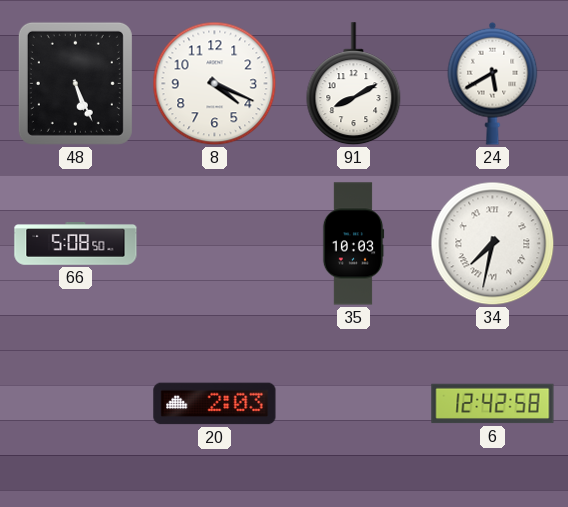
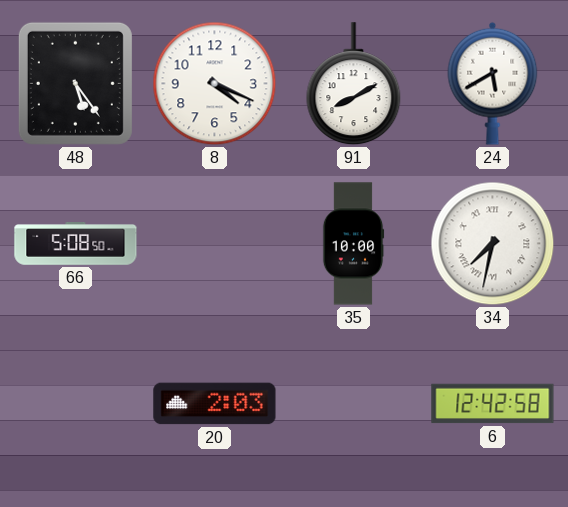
48: 5:26 -> 5:24
35: 10:03 -> 10:00
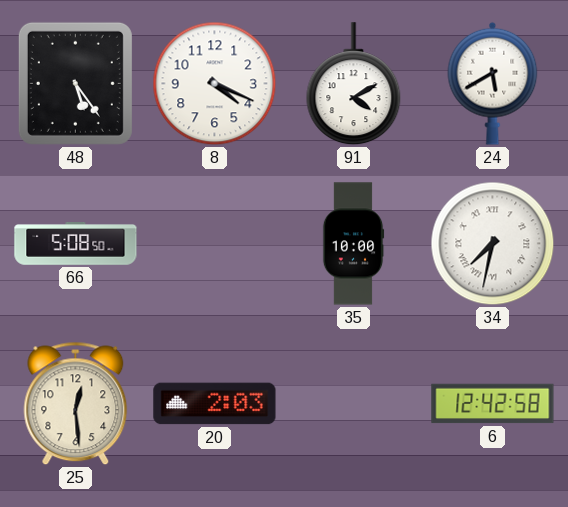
91: 8:10 -> 4:10
25: none -> 12:29
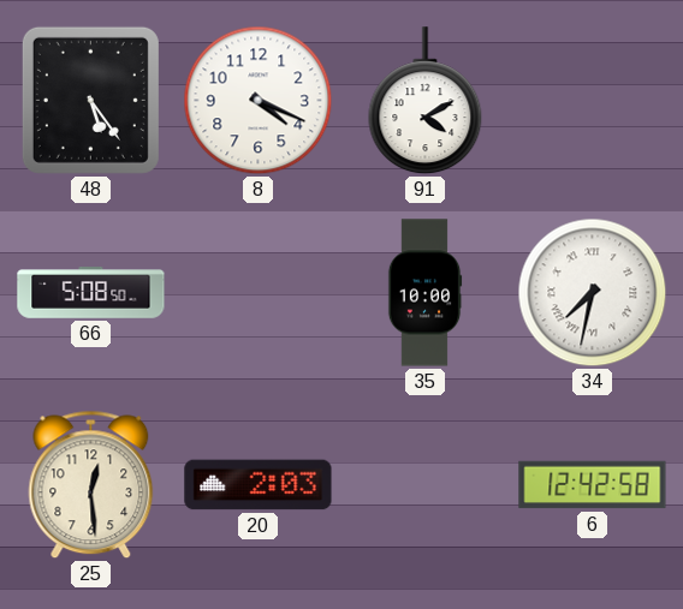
24: 5:40 -> none
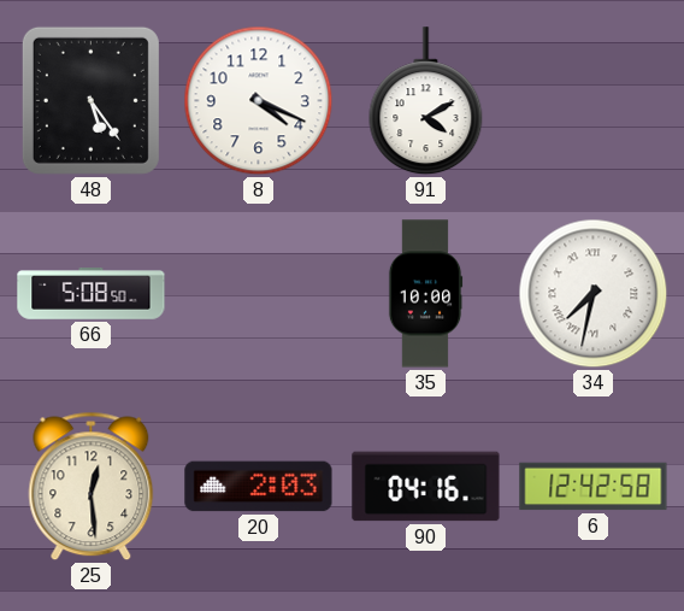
90: none -> 04:16
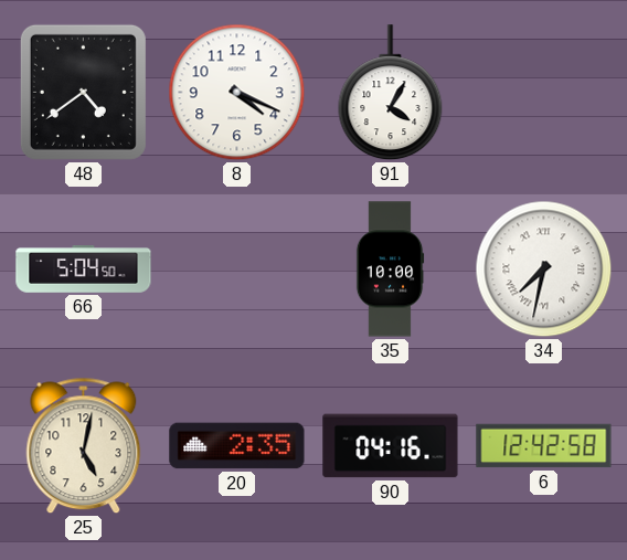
48: 5:24 -> 4:39
91: 4:10 -> 4:05
66: 5:08 -> 5:04
25: 12:29 -> 5:02
20: 2:03 -> 2:35
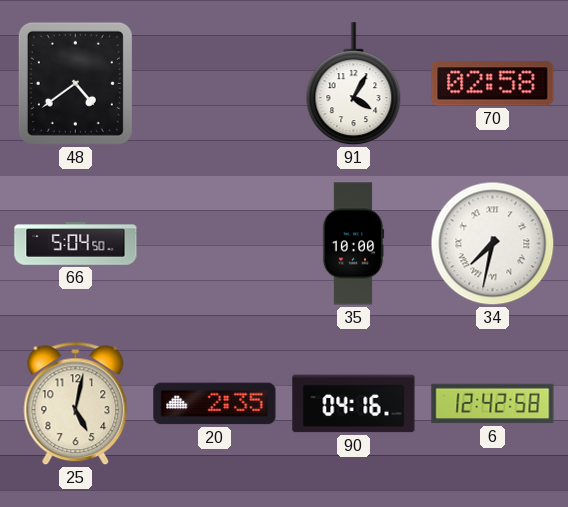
8: 4:19 -> none
70: none -> 02:58
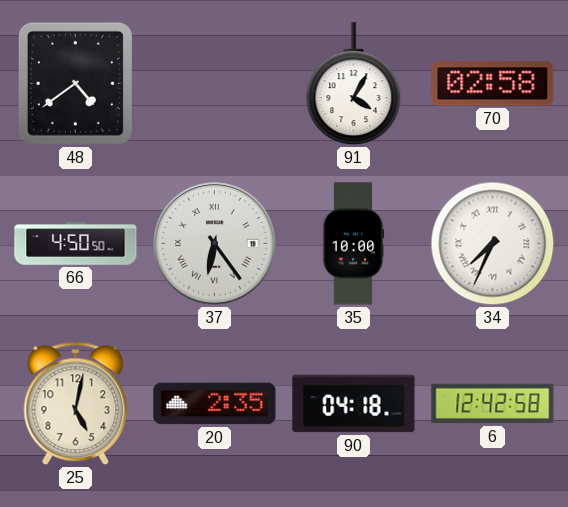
66: 5:04 -> 4:50
37: none -> 6:24
34: 7:32 -> 7:34
90: 04:16 -> 04:18
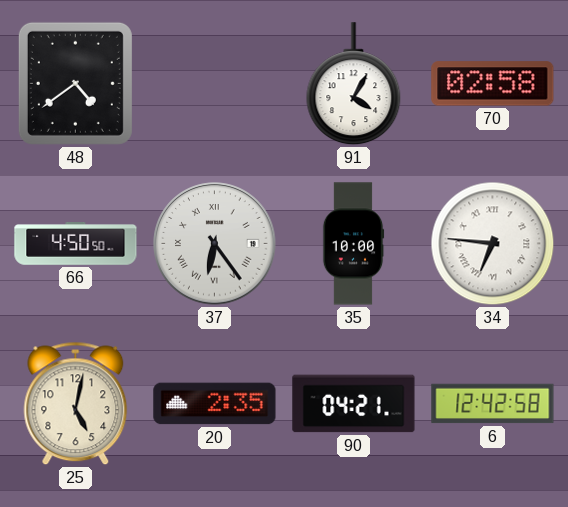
34: 7:34 -> 6:46
90: 04:18 -> 04:21
